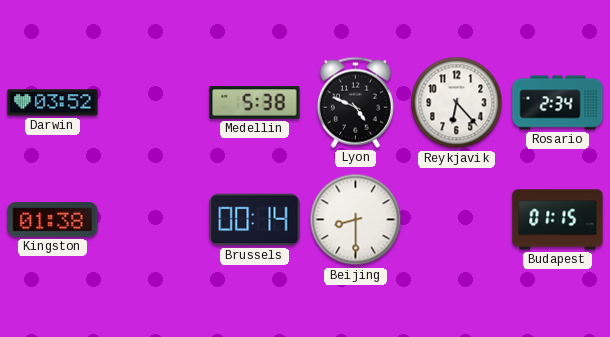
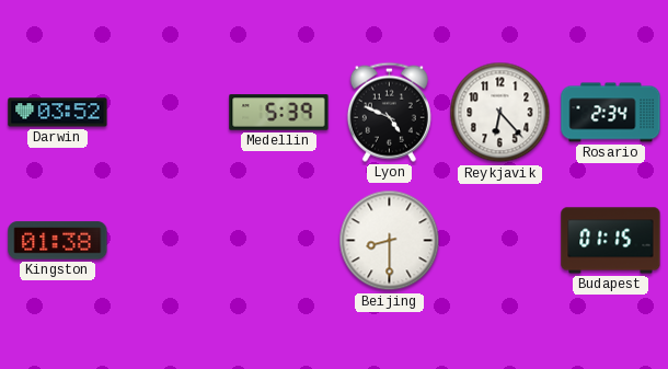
Medellin: 5:38 -> 5:39
Brussels: 00:14 -> none
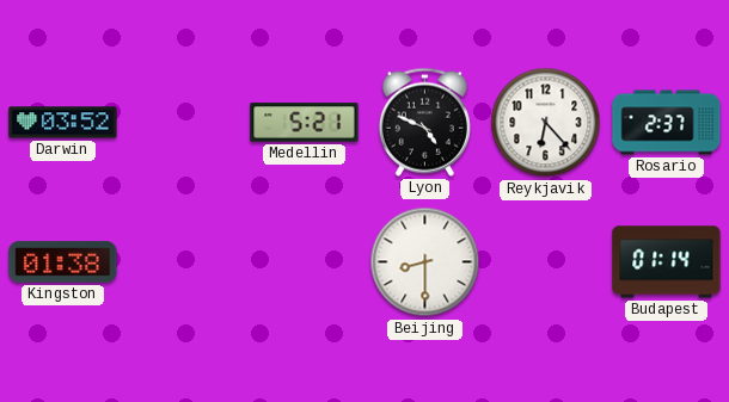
Medellin: 5:39 -> 5:21
Rosario: 2:34 -> 2:37
Budapest: 01:15 -> 01:14
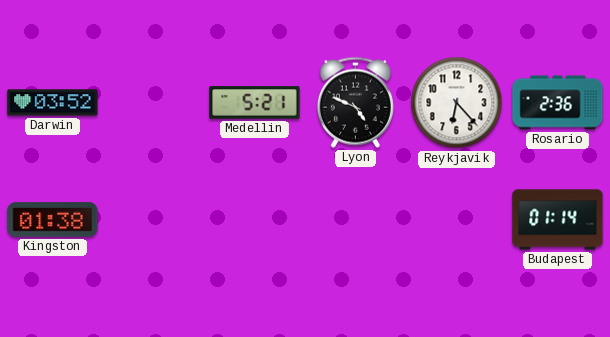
Rosario: 2:37 -> 2:36
Beijing: 8:30 -> none
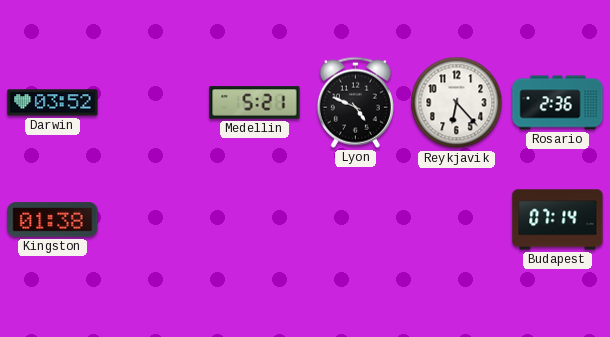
Budapest: 01:14 -> 07:14
